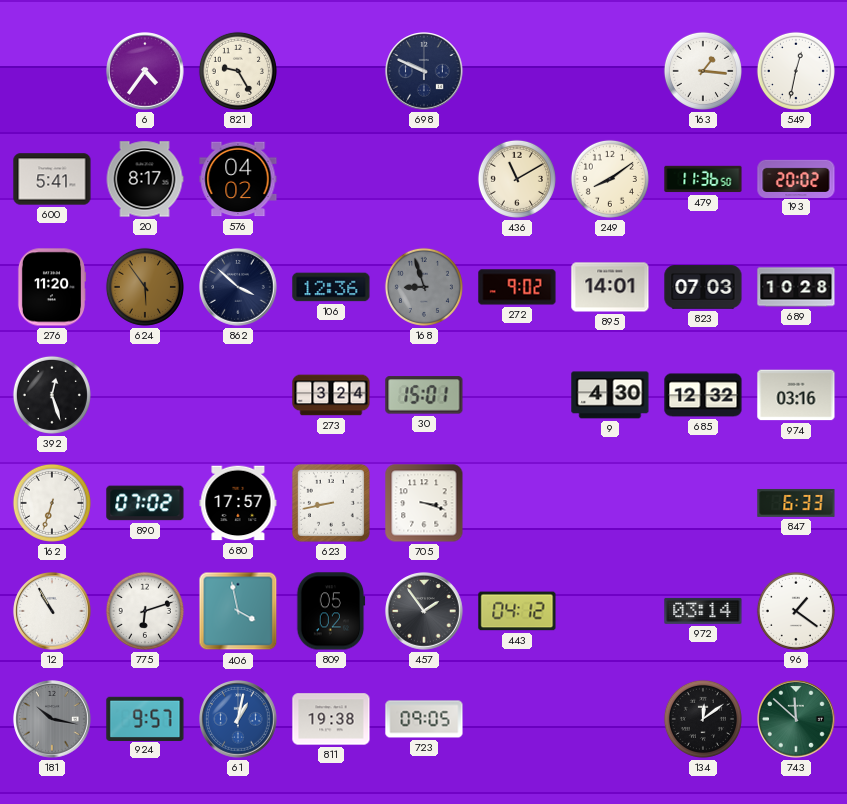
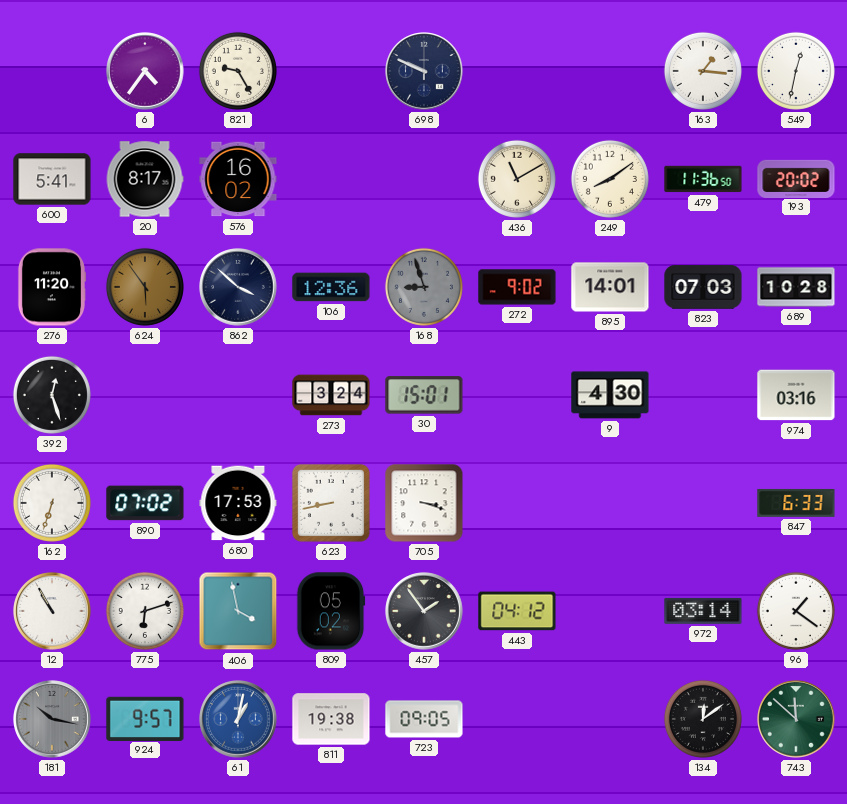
576: 04:02 -> 16:02
685: 12:32 -> none
680: 17:57 -> 17:53
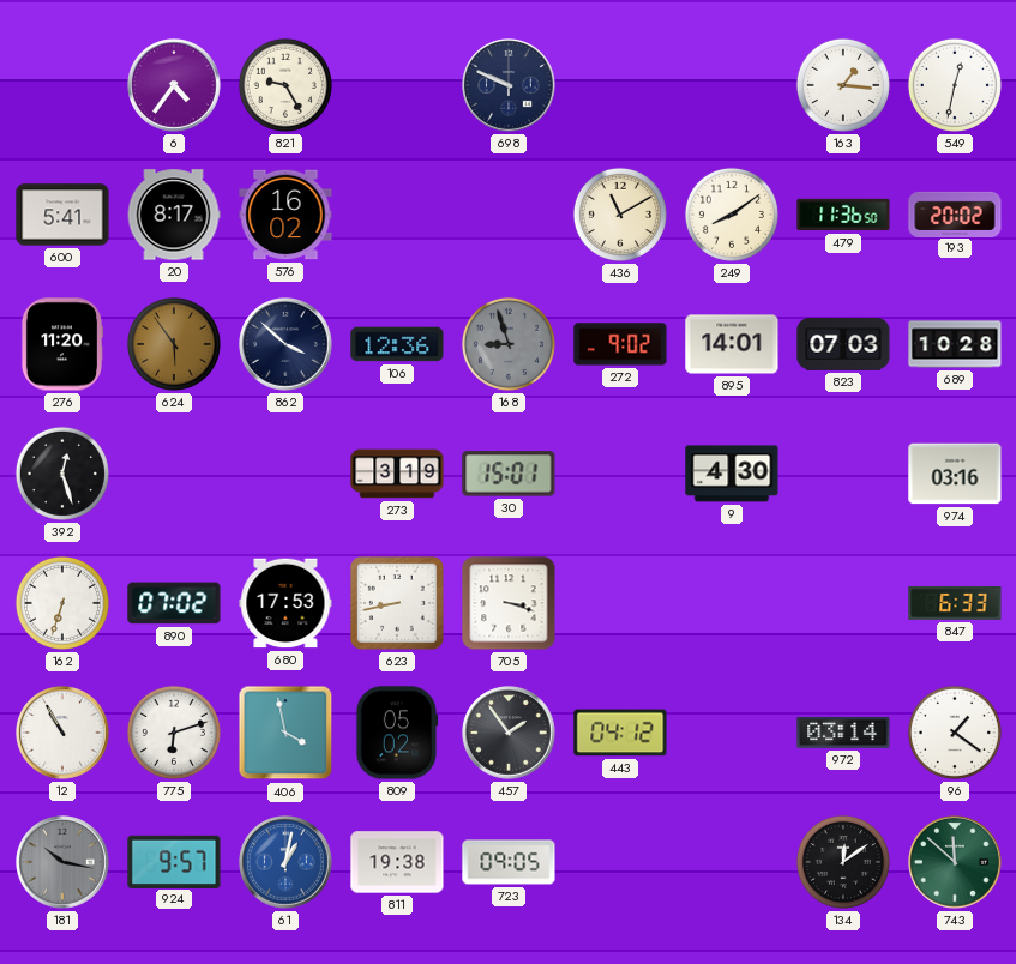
273: 3:24 -> 3:19
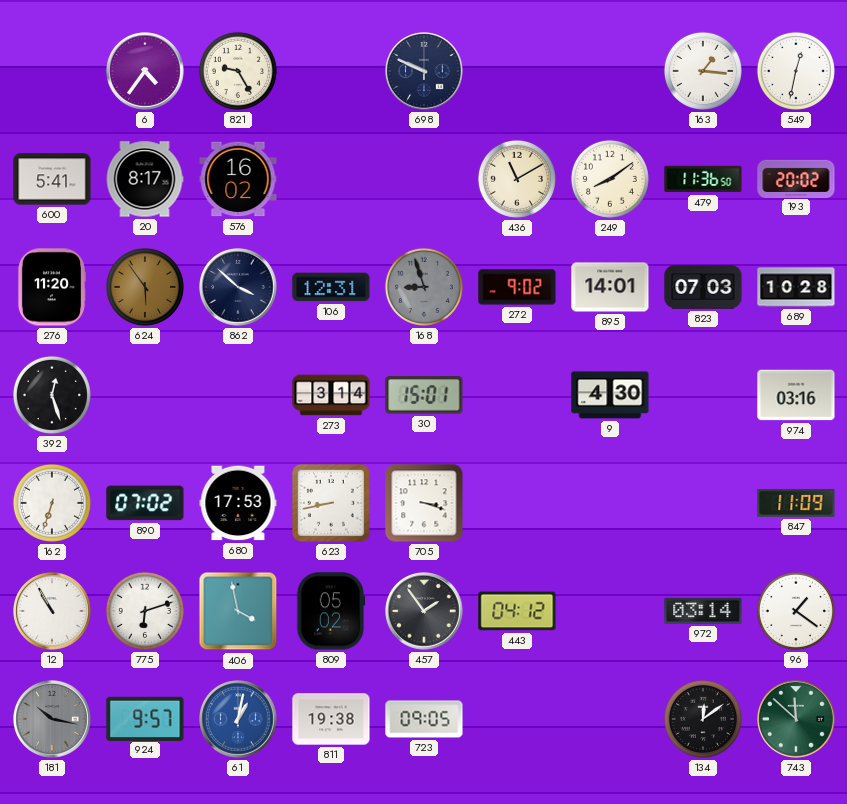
106: 12:36 -> 12:31
273: 3:19 -> 3:14
847: 6:33 -> 11:09
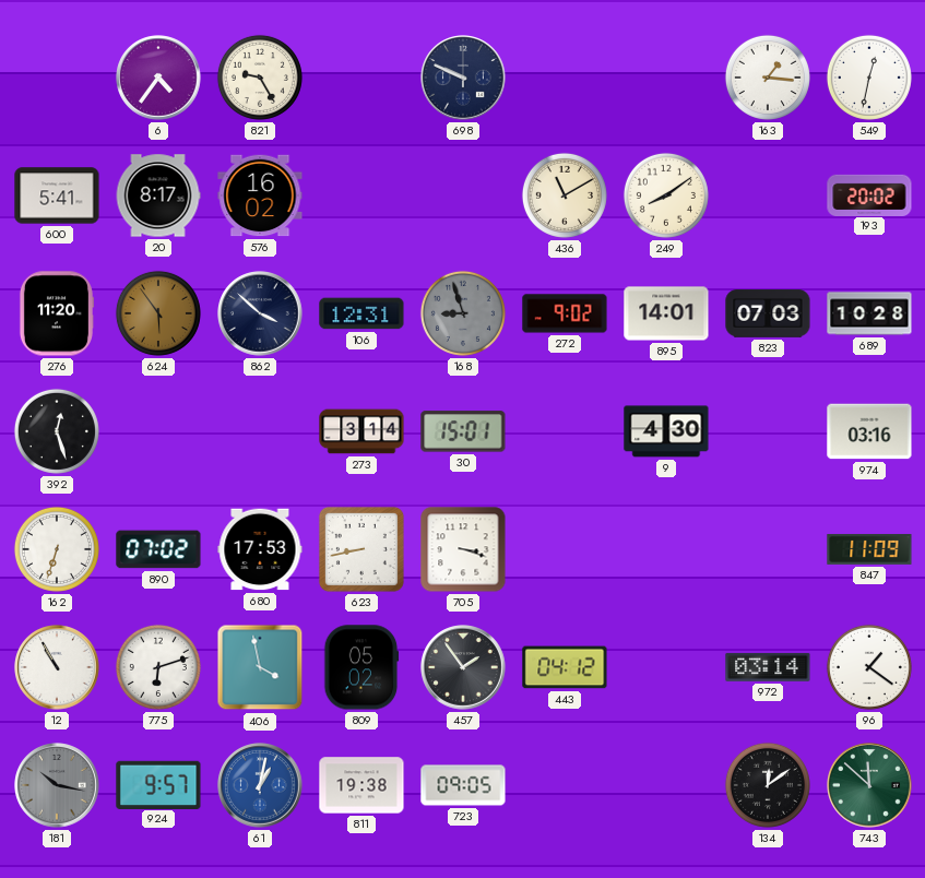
479: 11:36 -> none
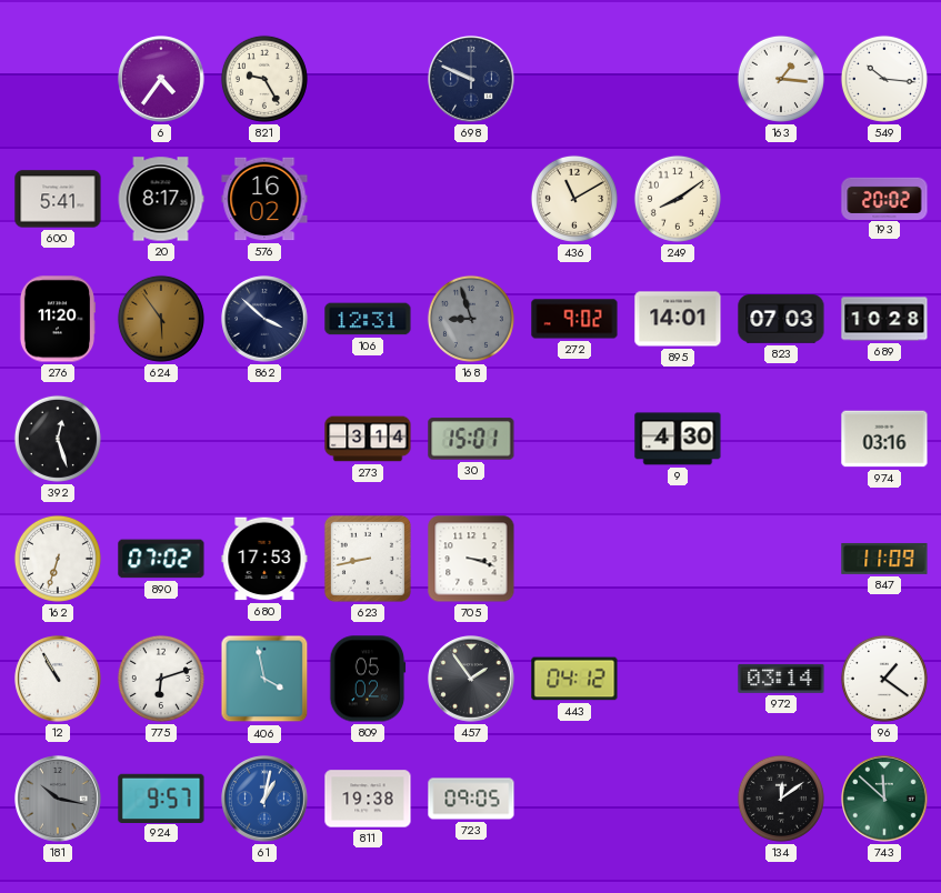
549: 12:32 -> 10:16
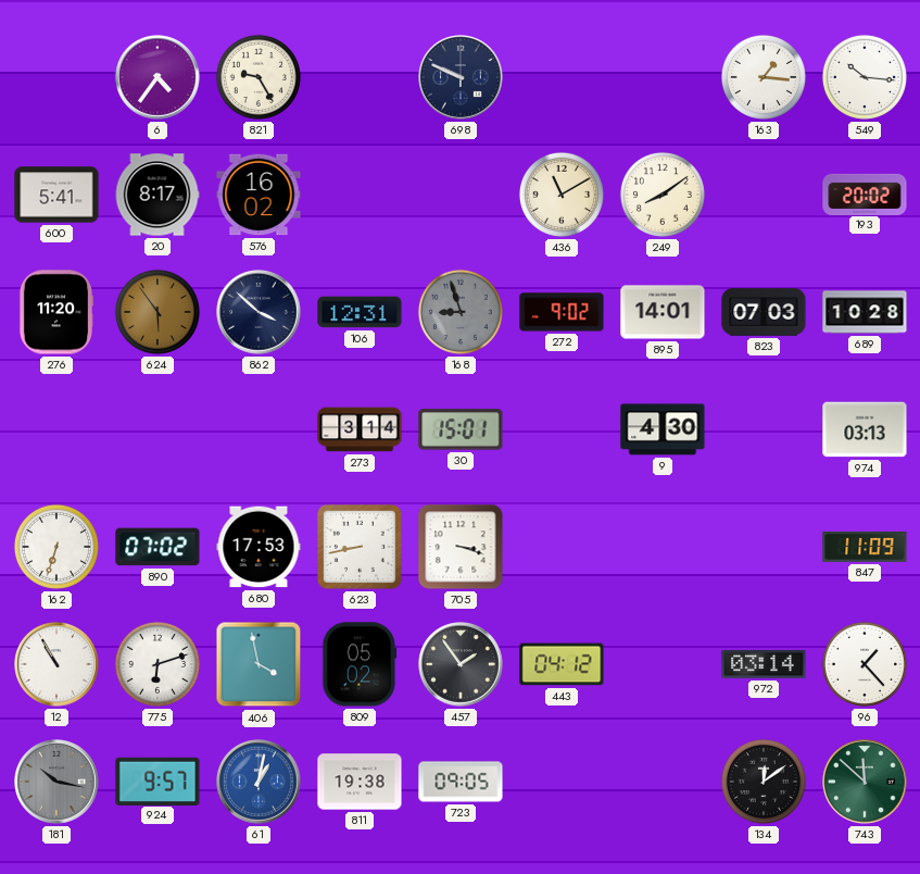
392: 12:27 -> none
974: 03:16 -> 03:13
96: 1:21 -> 1:23
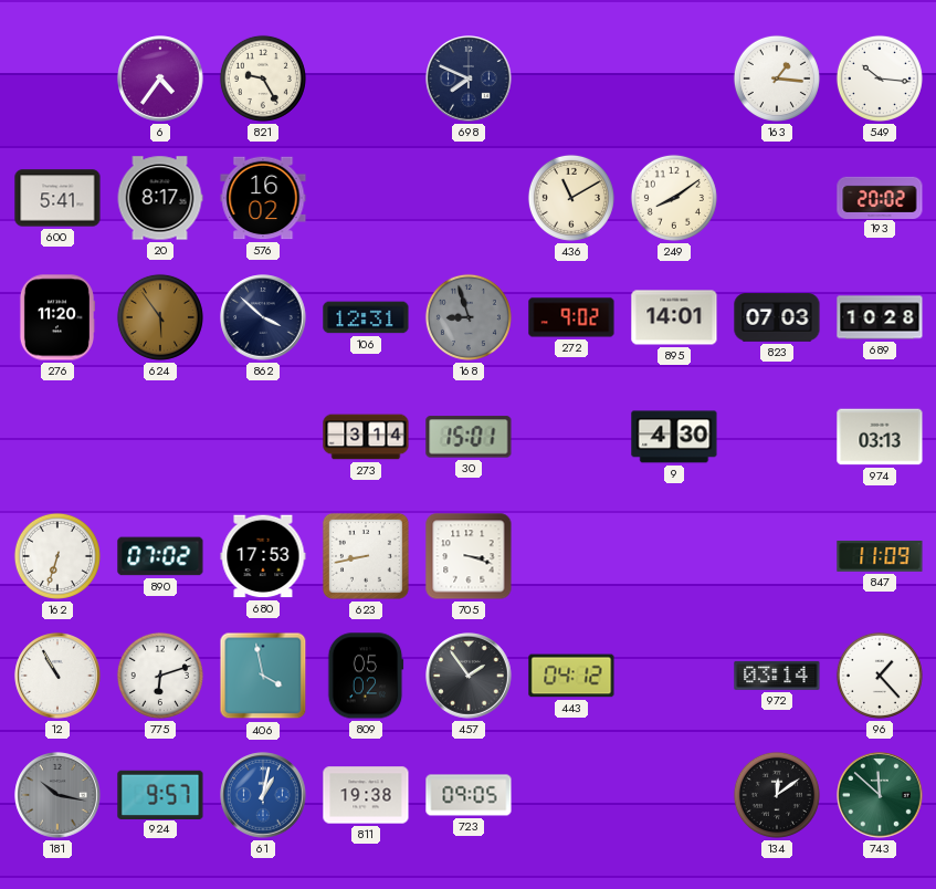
698: 9:49 -> 7:49
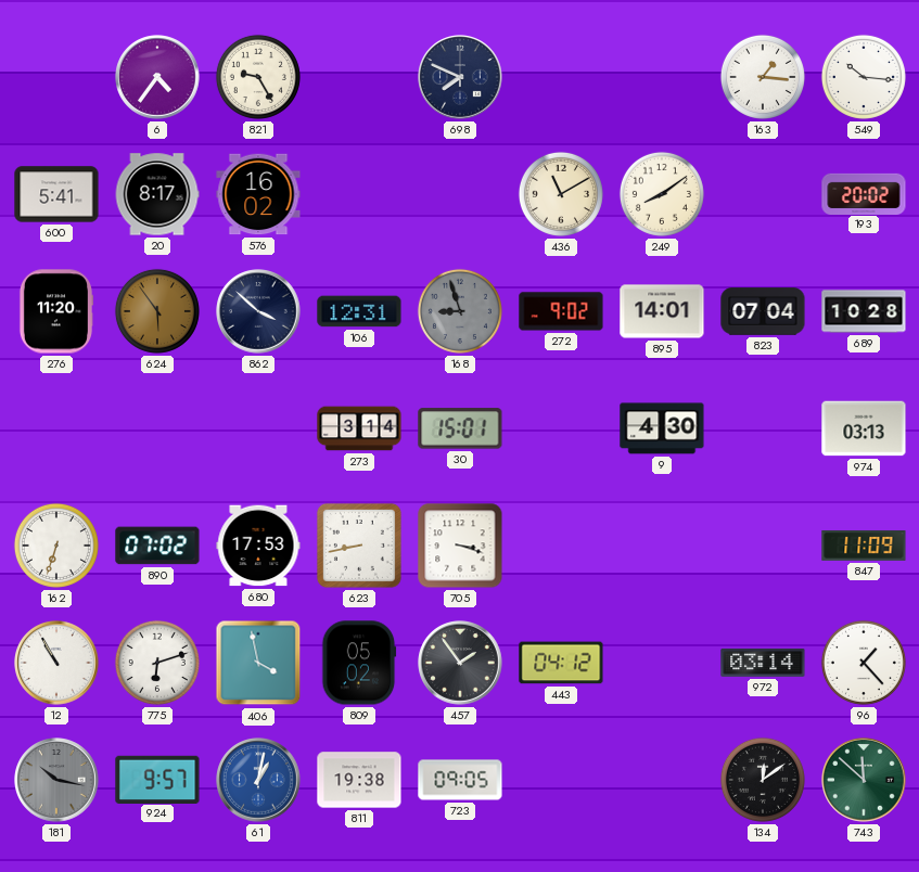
823: 07:03 -> 07:04
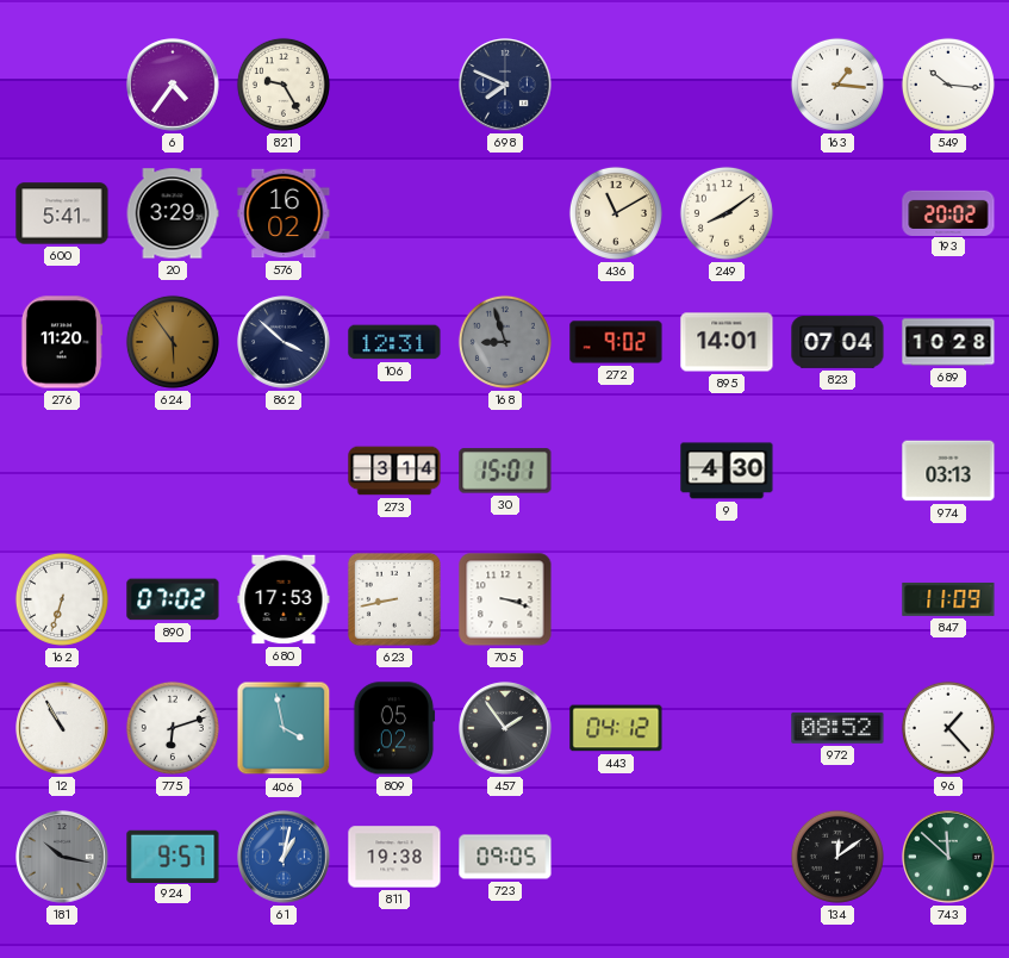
20: 8:17 -> 3:29
972: 03:14 -> 08:52
